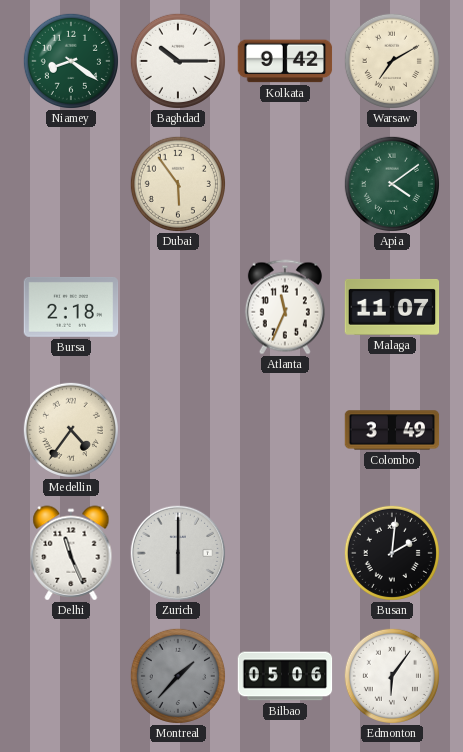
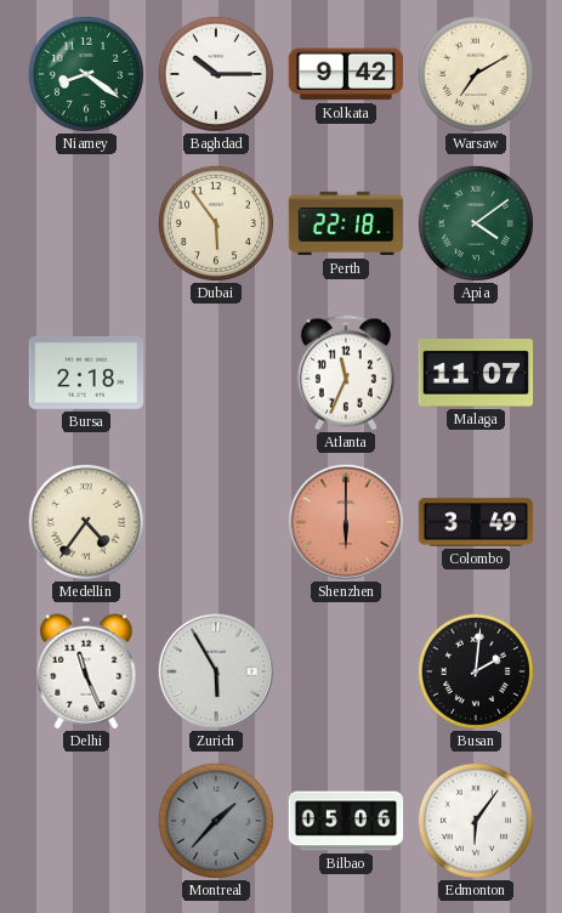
Perth: none -> 22:18
Shenzhen: none -> 6:00
Zurich: 6:00 -> 5:55
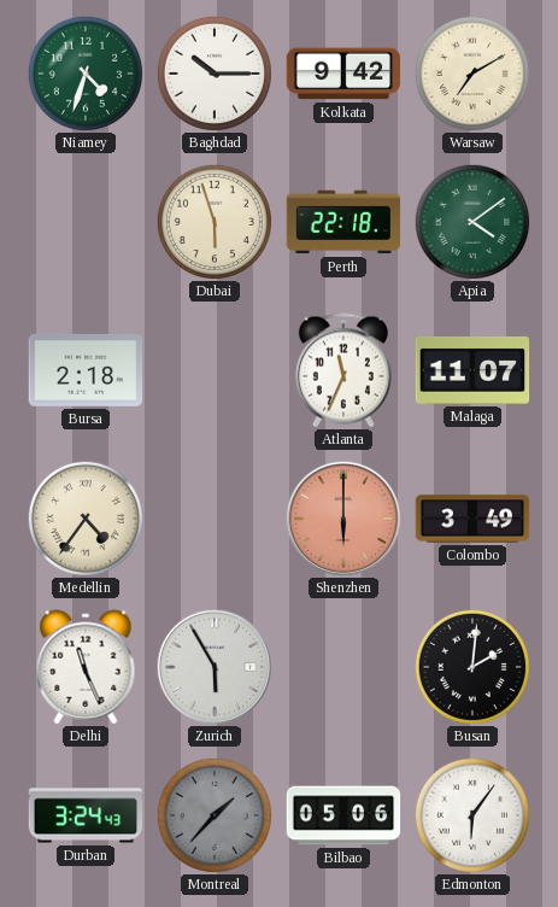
Niamey: 8:21 -> 4:33
Dubai: 5:54 -> 5:57
Durban: none -> 3:24
